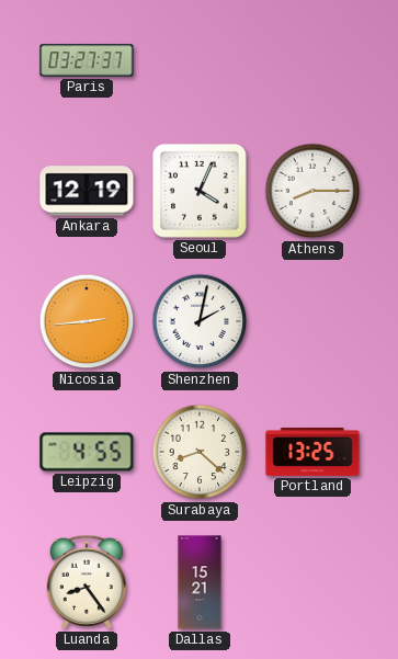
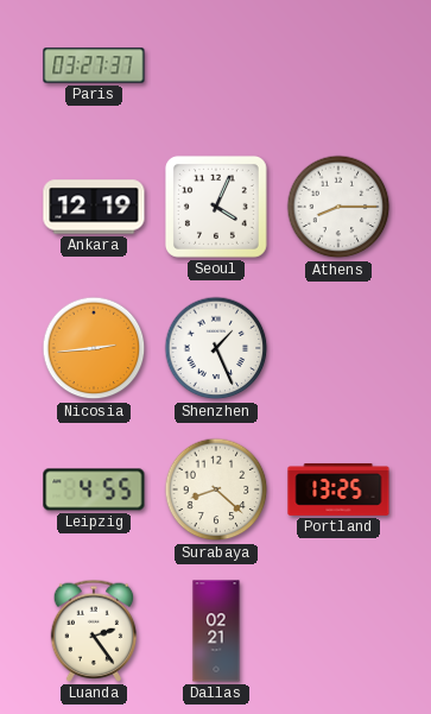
Shenzhen: 2:02 -> 1:26
Luanda: 8:24 -> 2:24
Dallas: 15:21 -> 02:21
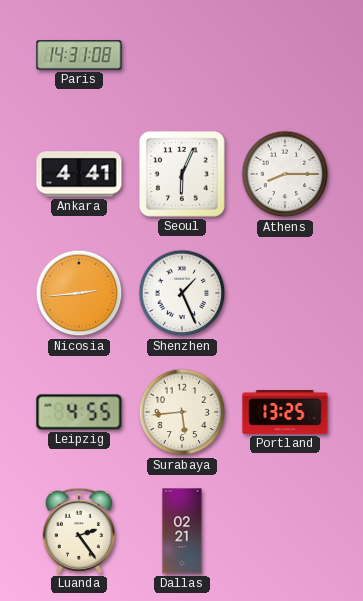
Paris: 03:27 -> 14:31
Ankara: 12:19 -> 4:41
Seoul: 4:04 -> 6:04
Surabaya: 8:22 -> 5:44
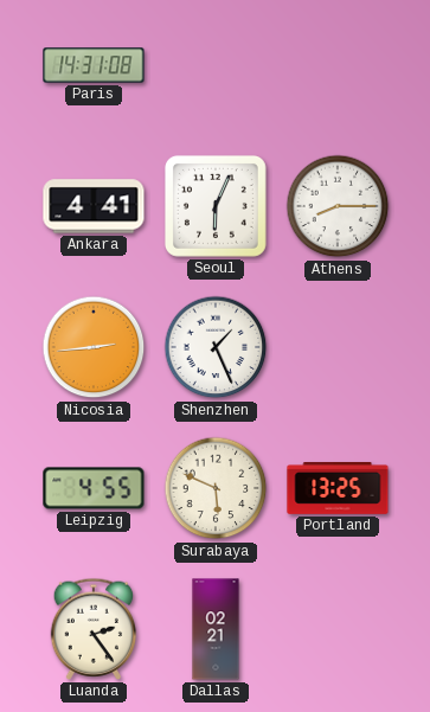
Surabaya: 5:44 -> 5:49
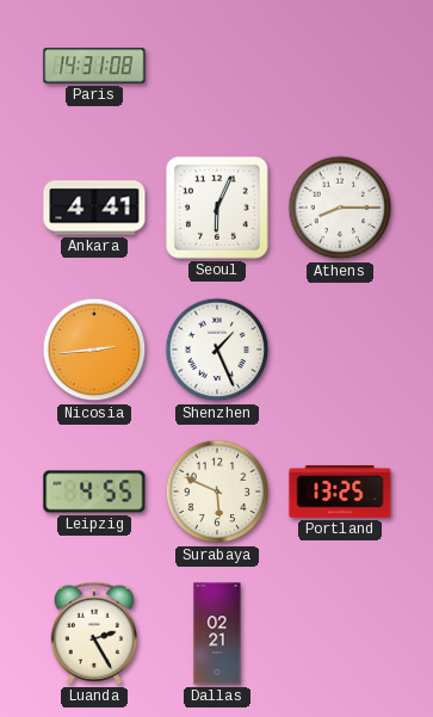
Luanda: 2:24 -> 2:25
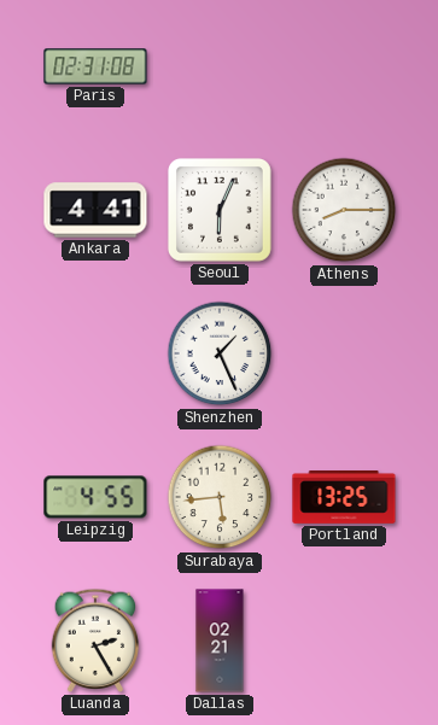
Paris: 14:31 -> 02:31
Nicosia: 2:44 -> none
Surabaya: 5:49 -> 5:44
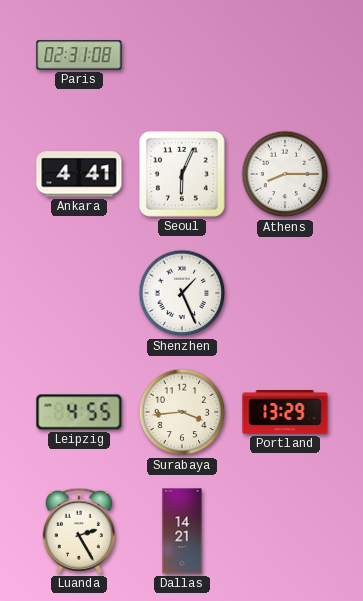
Surabaya: 5:44 -> 3:44
Portland: 13:25 -> 13:29
Dallas: 02:21 -> 14:21
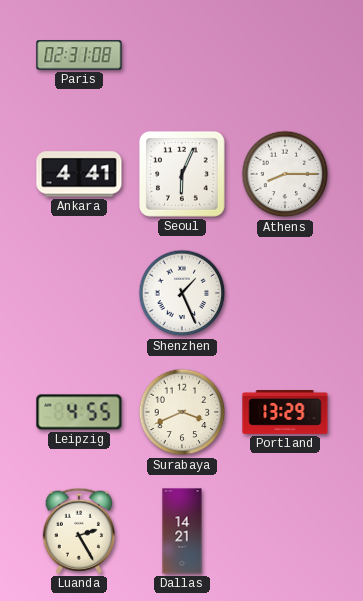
Surabaya: 3:44 -> 3:41
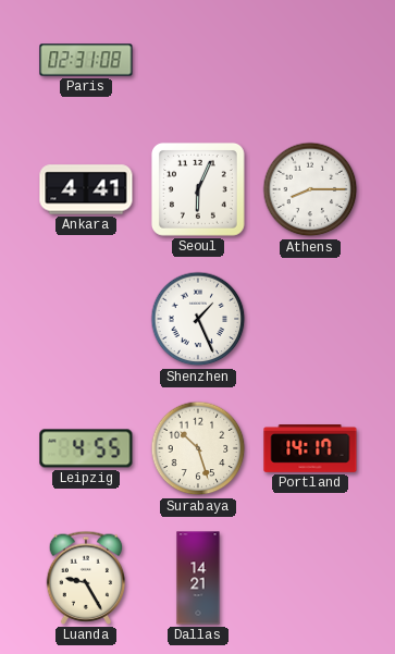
Surabaya: 3:41 -> 10:27
Portland: 13:29 -> 14:17
Luanda: 2:25 -> 9:25
